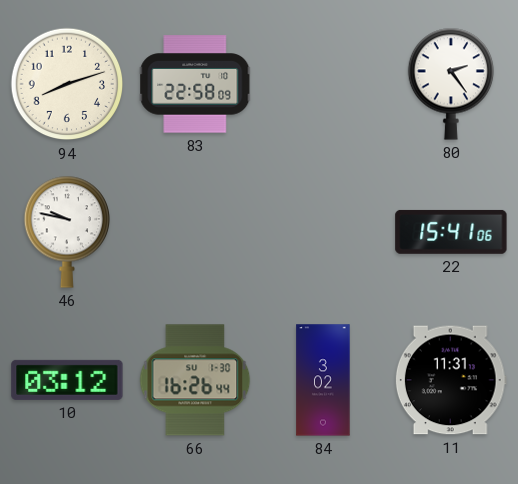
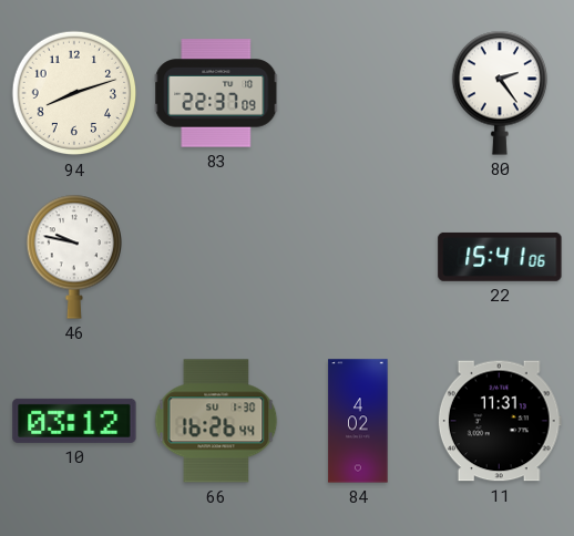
83: 22:58 -> 22:37
84: 3:02 -> 4:02
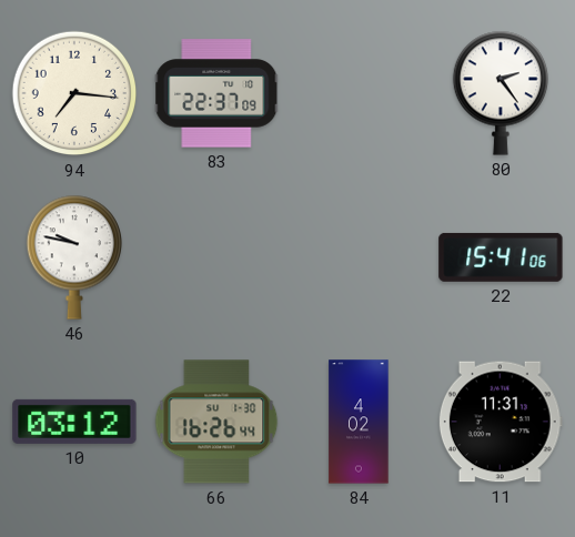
94: 8:12 -> 7:16
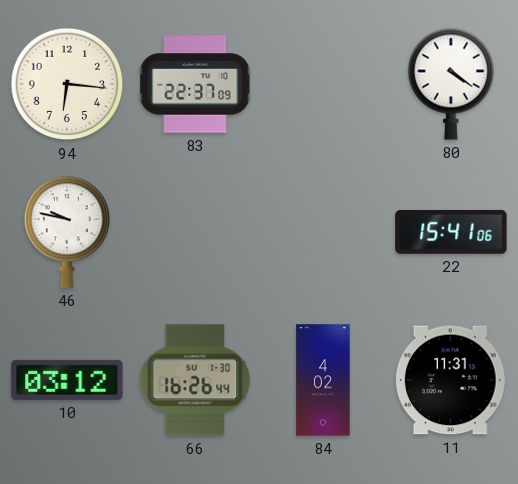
94: 7:16 -> 6:16
80: 2:24 -> 4:21
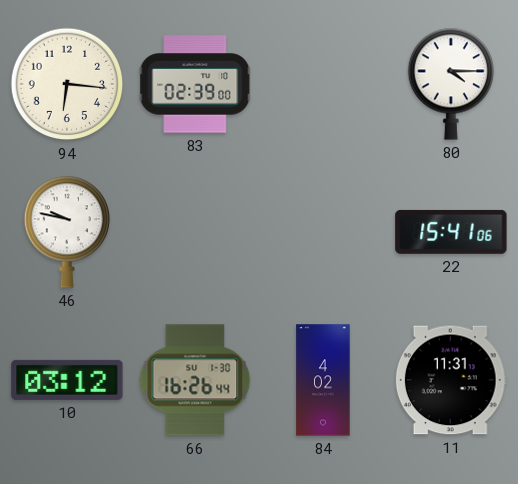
83: 22:37 -> 02:39
80: 4:21 -> 4:15
